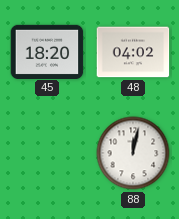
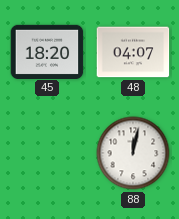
48: 04:02 -> 04:07
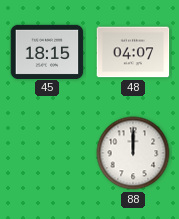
45: 18:20 -> 18:15
88: 12:02 -> 12:00
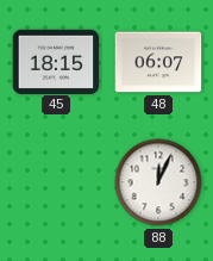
48: 04:07 -> 06:07
88: 12:00 -> 12:04
